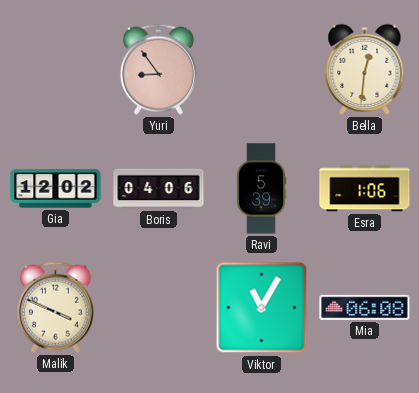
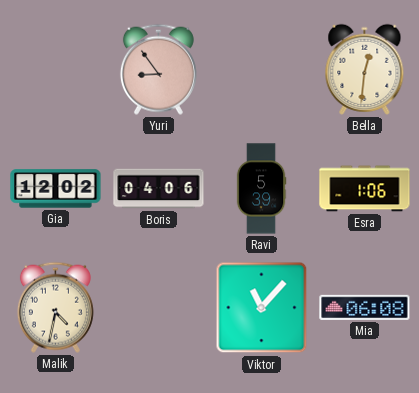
Malik: 3:49 -> 4:32
Viktor: 11:05 -> 11:07
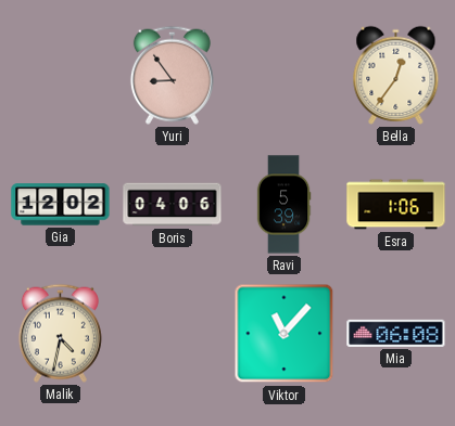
Bella: 12:31 -> 12:36
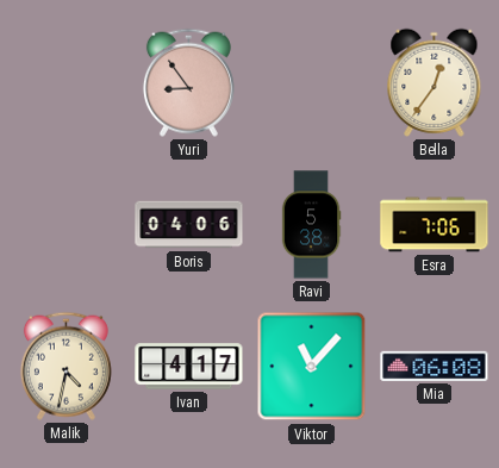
Gia: 12:02 -> none
Ravi: 5:39 -> 5:38
Esra: 1:06 -> 7:06
Ivan: none -> 4:17
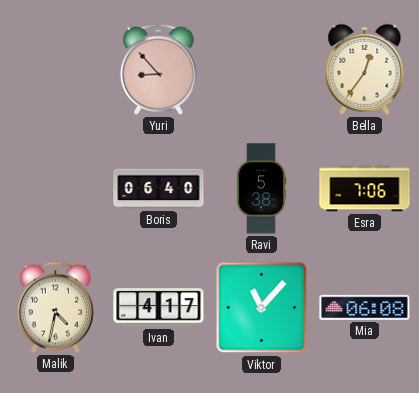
Yuri: 8:54 -> 8:53
Boris: 04:06 -> 06:40
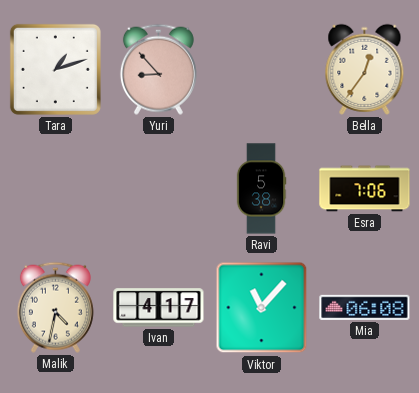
Tara: none -> 1:12
Boris: 06:40 -> none
